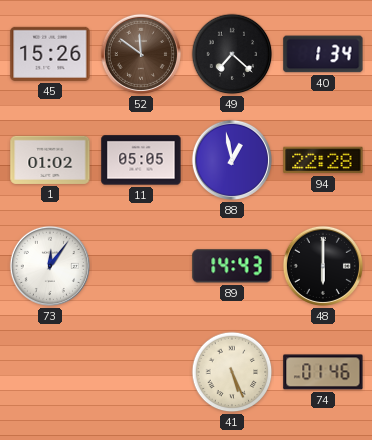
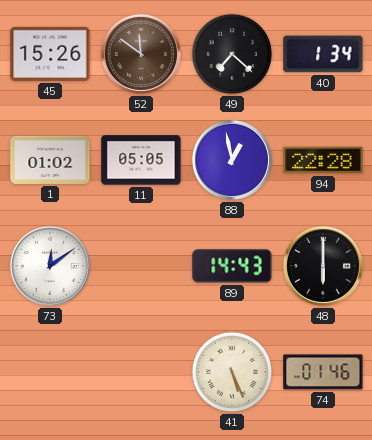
73: 12:06 -> 12:09
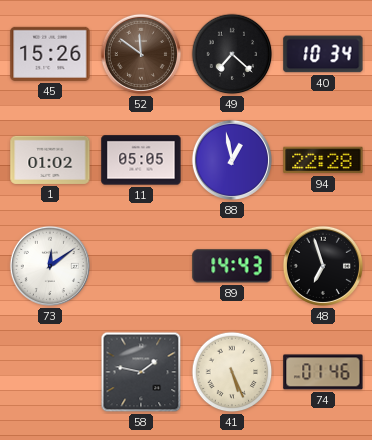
40: 1:34 -> 10:34
48: 6:00 -> 6:57
58: none -> 1:47
